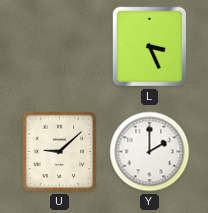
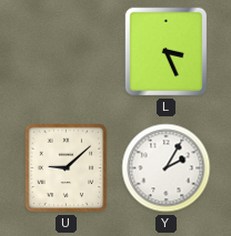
Y: 2:00 -> 2:05
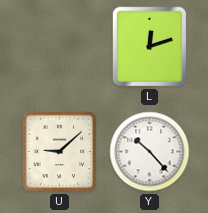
L: 3:26 -> 12:12
Y: 2:05 -> 10:23
